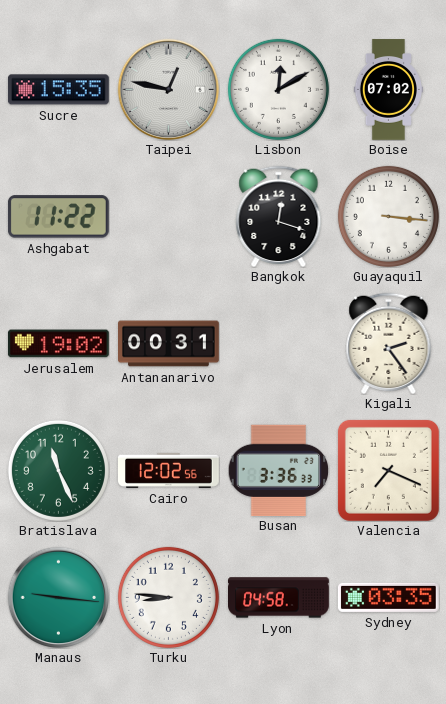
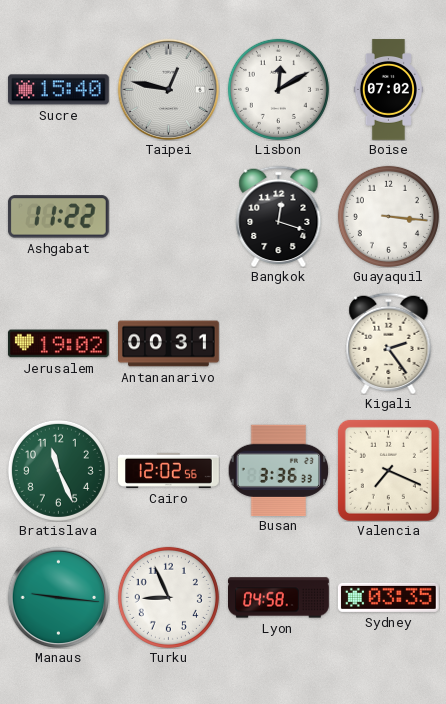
Sucre: 15:35 -> 15:40
Turku: 8:46 -> 8:56
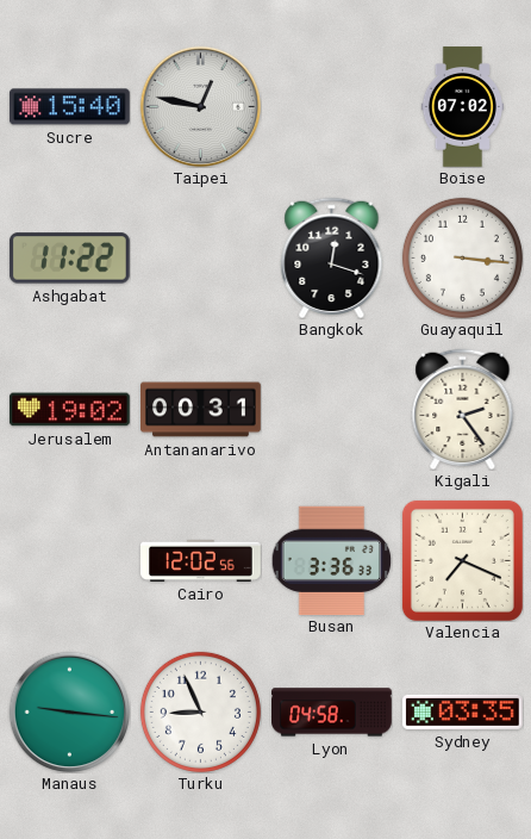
Lisbon: 12:10 -> none
Bratislava: 11:26 -> none
